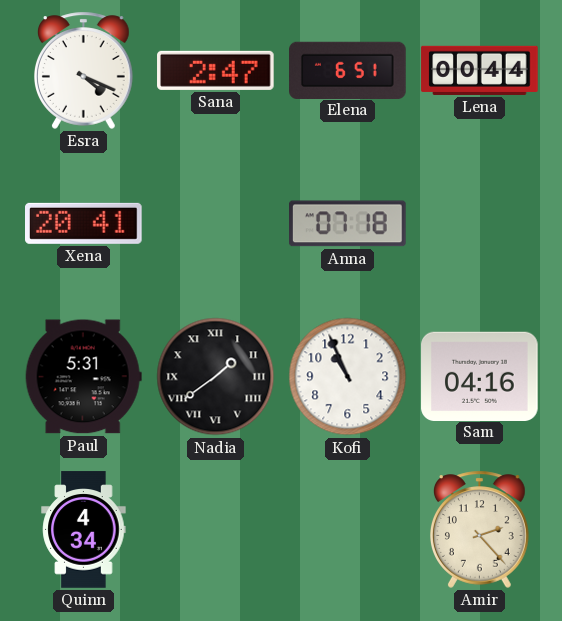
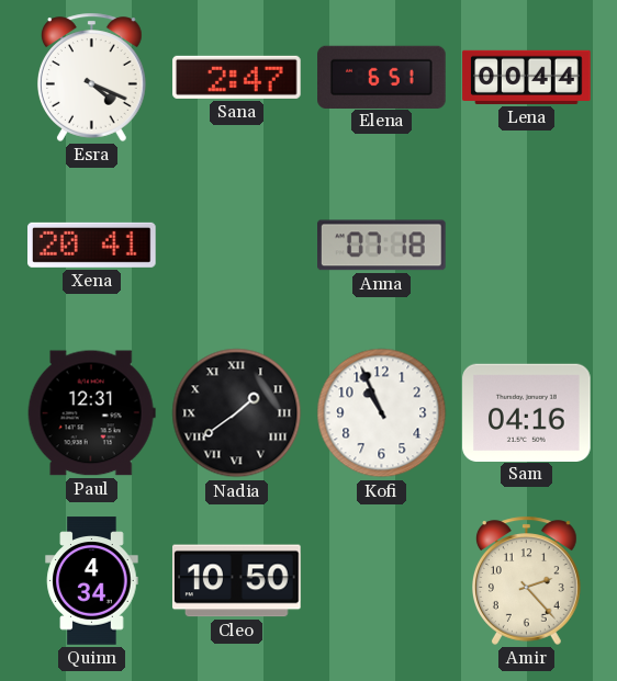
Paul: 5:31 -> 12:31
Cleo: none -> 10:50
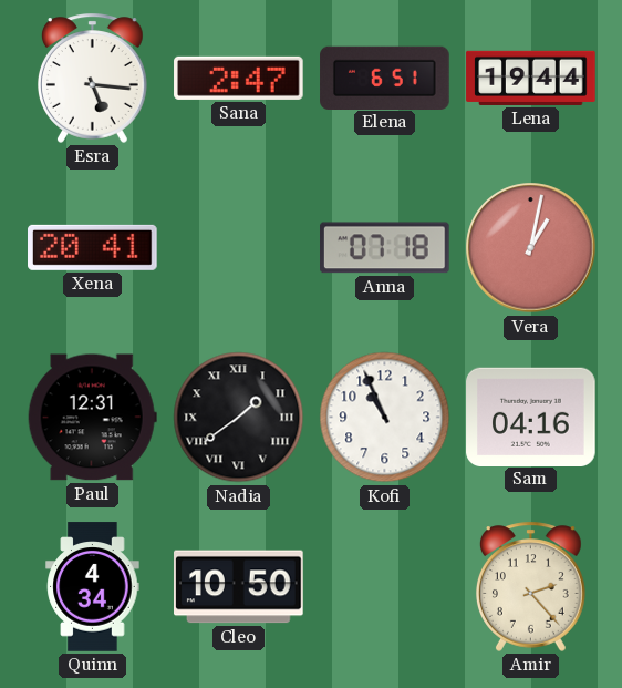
Esra: 4:19 -> 5:16
Lena: 00:44 -> 19:44
Vera: none -> 1:02
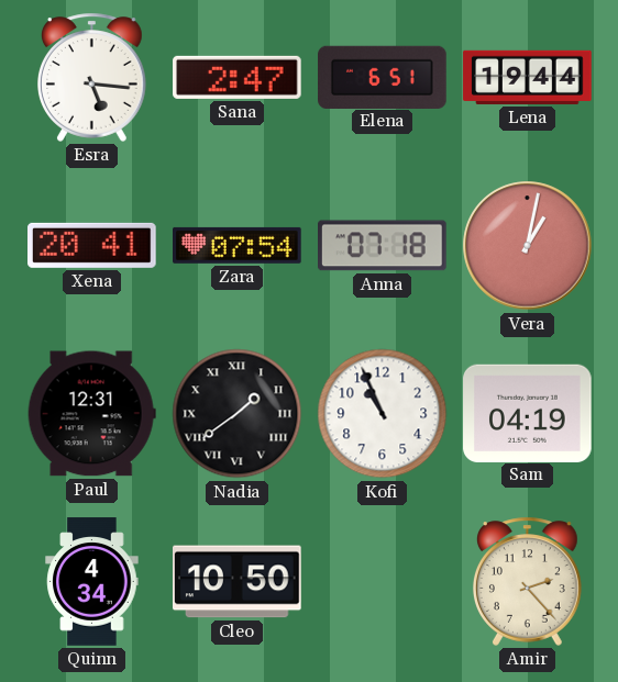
Zara: none -> 07:54
Sam: 04:16 -> 04:19
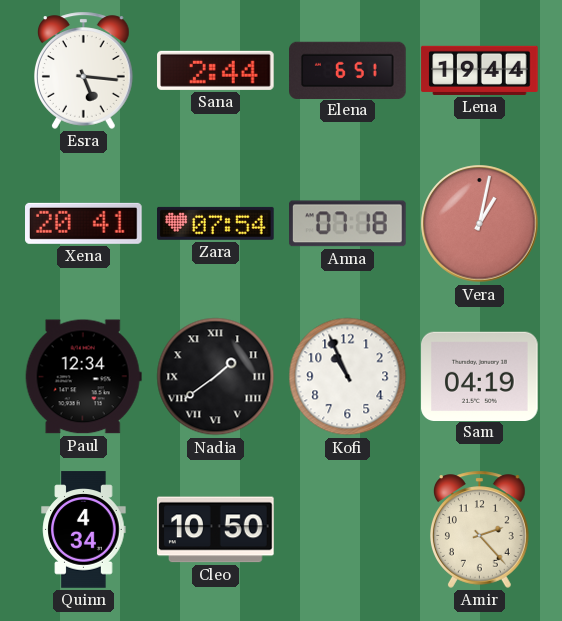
Sana: 2:47 -> 2:44
Paul: 12:31 -> 12:34
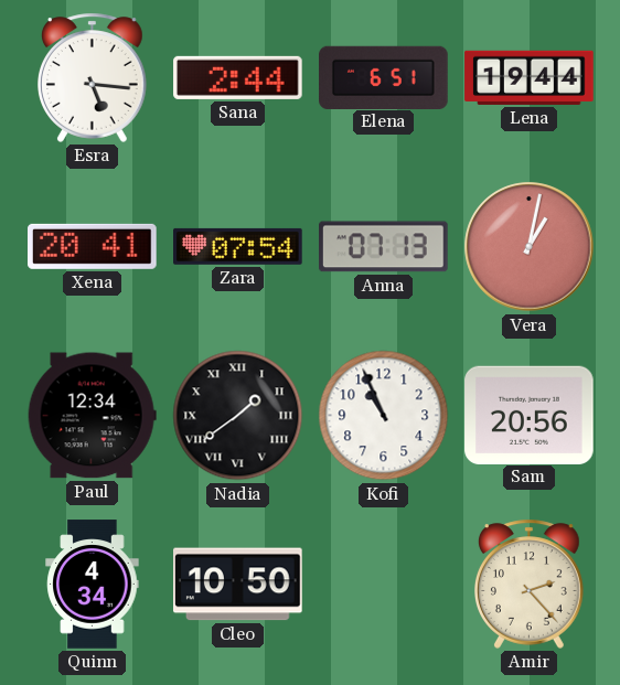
Anna: 07:18 -> 07:13
Sam: 04:19 -> 20:56
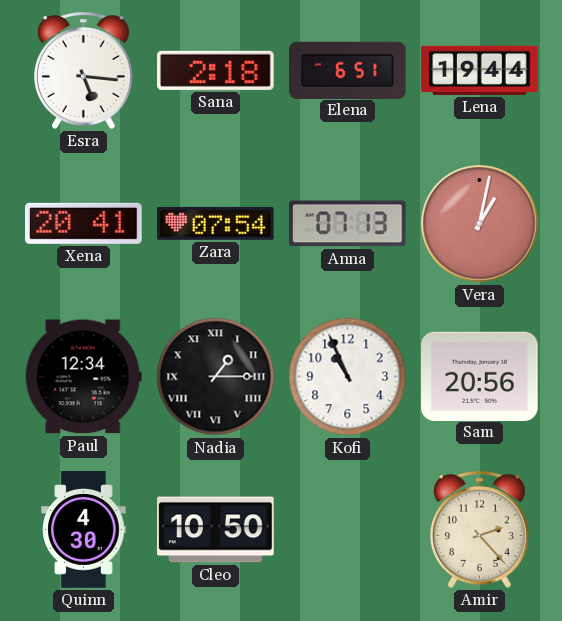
Sana: 2:44 -> 2:18
Nadia: 1:39 -> 1:15
Quinn: 4:34 -> 4:30
